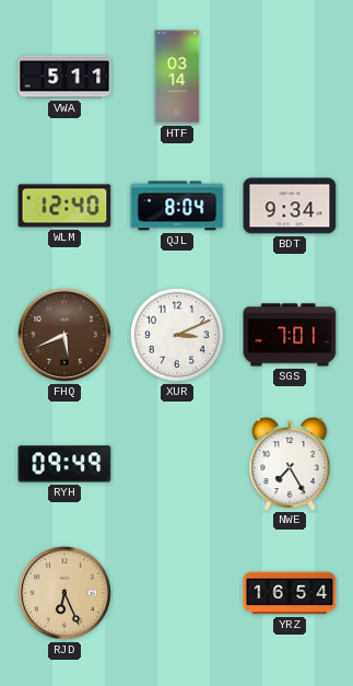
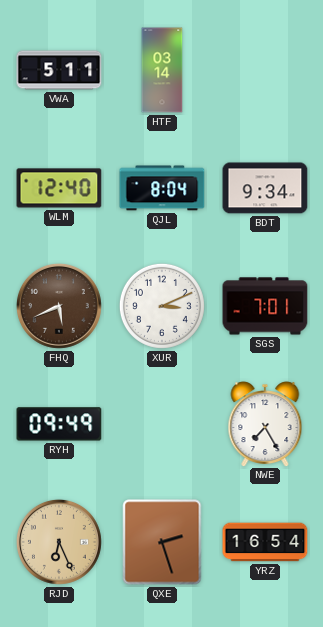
QXE: none -> 2:27
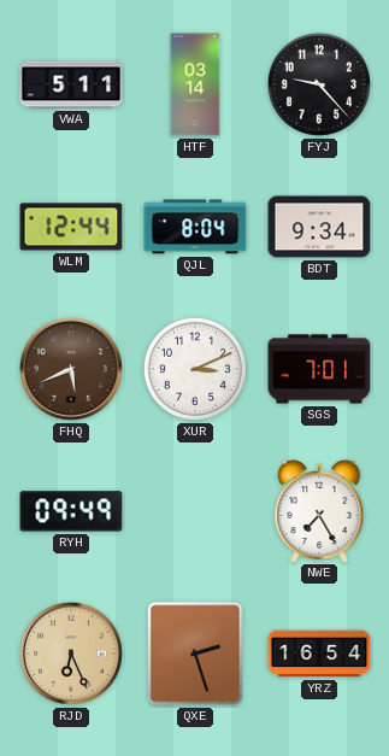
FYJ: none -> 9:23
WLM: 12:40 -> 12:44
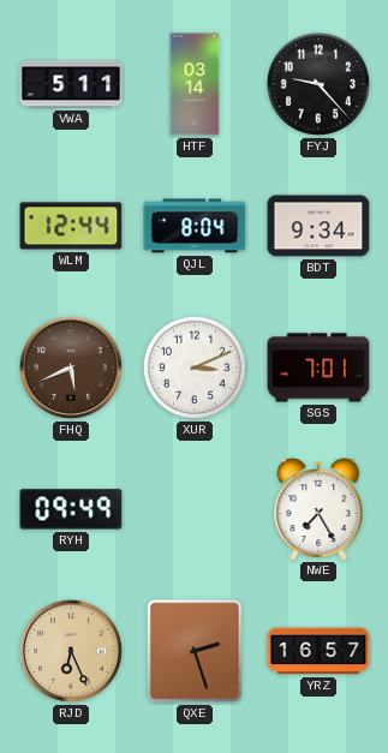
YRZ: 16:54 -> 16:57
